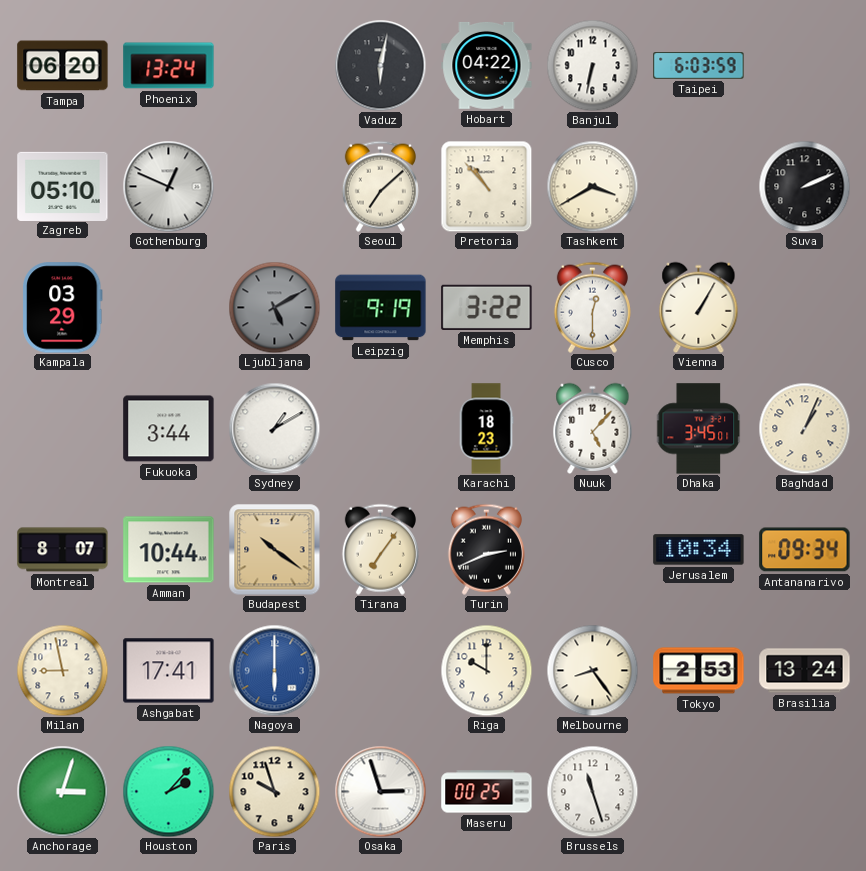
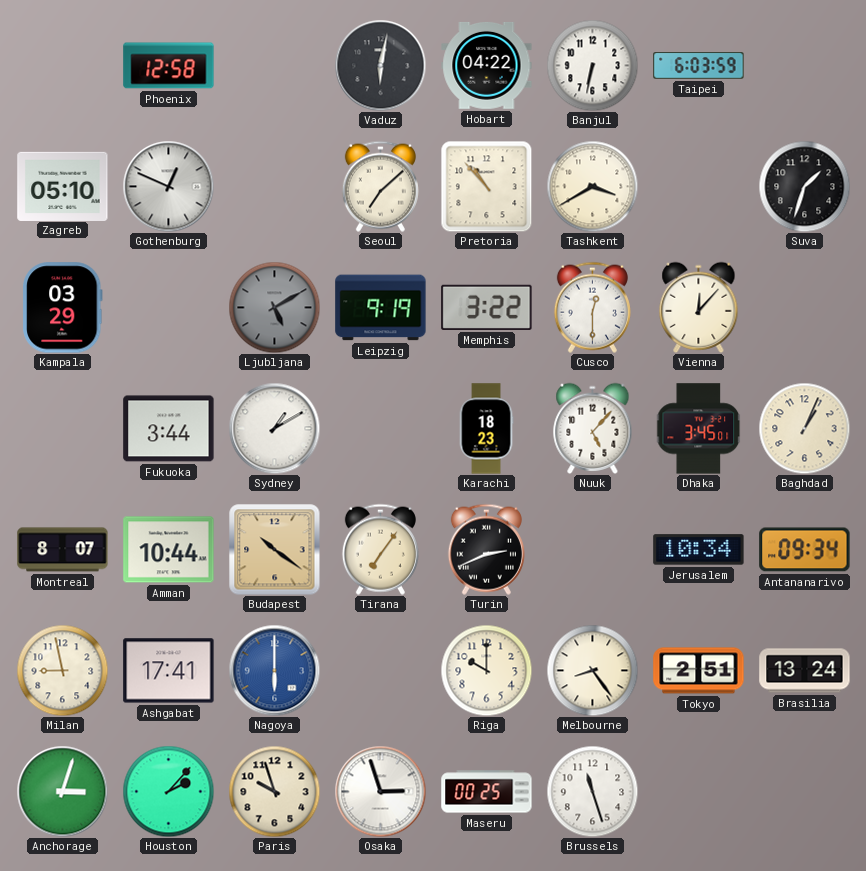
Tampa: 06:20 -> none
Phoenix: 13:24 -> 12:58
Suva: 2:11 -> 1:33
Vienna: 1:05 -> 12:07
Tokyo: 2:53 -> 2:51
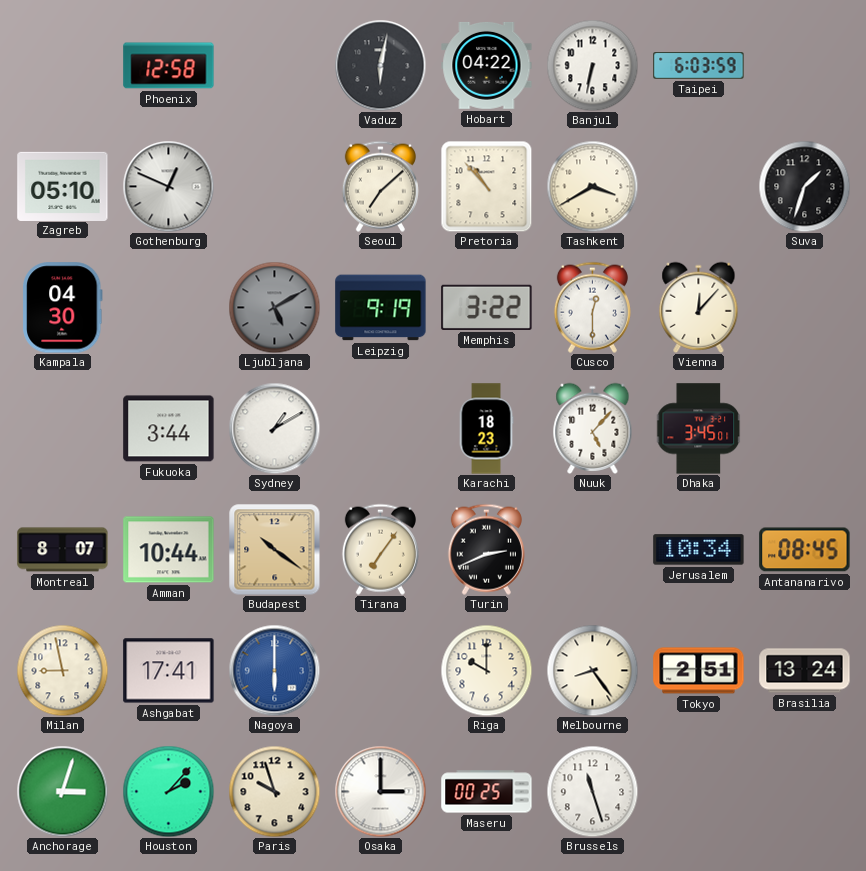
Kampala: 03:29 -> 04:30
Baghdad: 1:04 -> none
Antananarivo: 09:34 -> 08:45
Osaka: 2:57 -> 3:00
